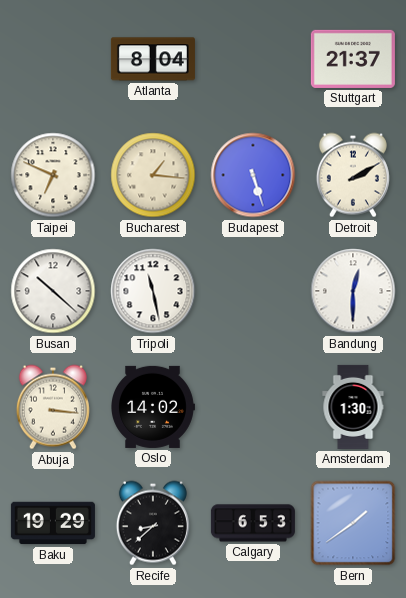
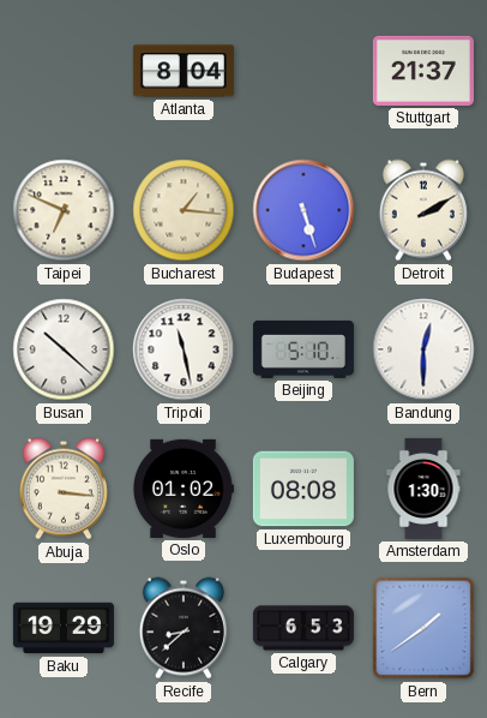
Beijing: none -> 5:10
Oslo: 14:02 -> 01:02
Luxembourg: none -> 08:08
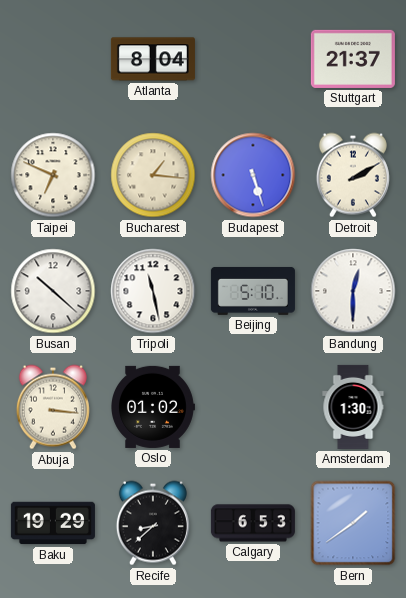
Luxembourg: 08:08 -> none
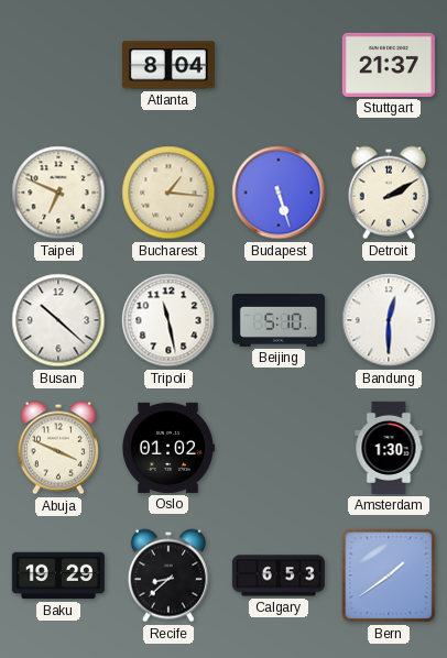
Abuja: 3:16 -> 3:49
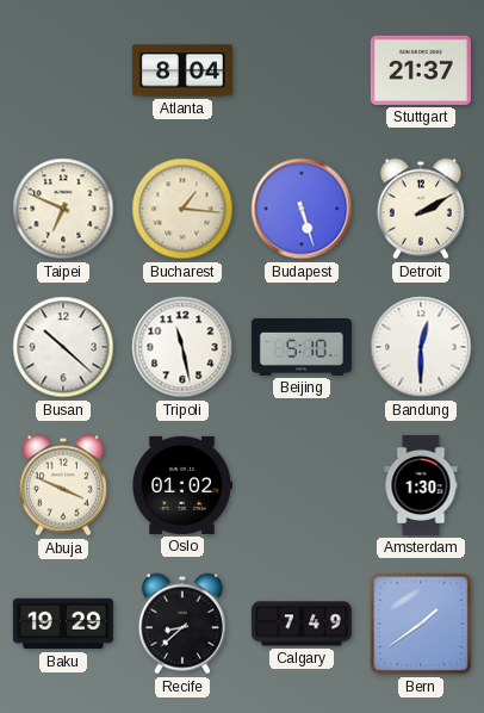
Calgary: 6:53 -> 7:49
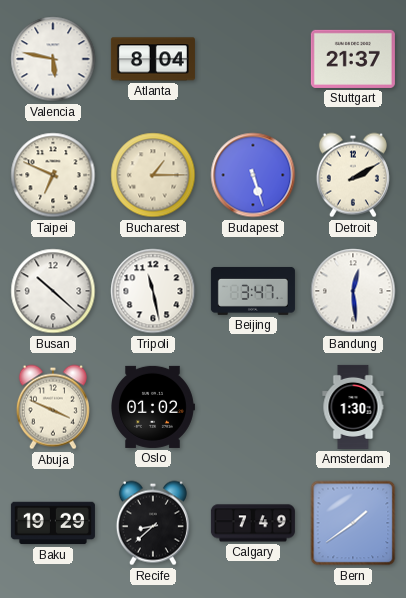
Valencia: none -> 5:47
Bucharest: 1:16 -> 1:15
Beijing: 5:10 -> 3:47
Bandung: 12:30 -> 12:29
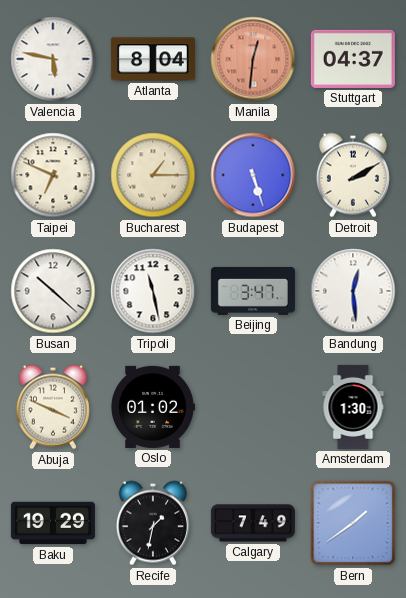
Manila: none -> 12:31
Stuttgart: 21:37 -> 04:37
Recife: 8:38 -> 1:32
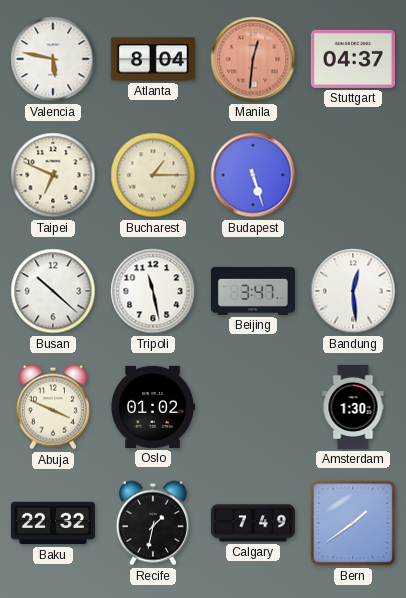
Detroit: 2:10 -> none
Baku: 19:29 -> 22:32
